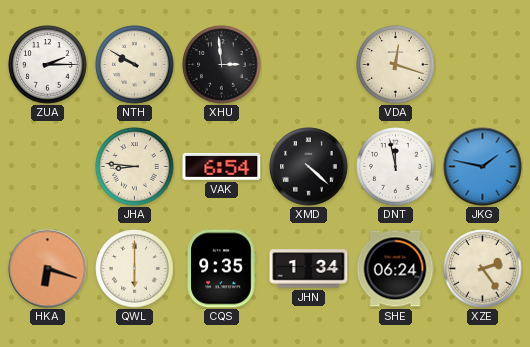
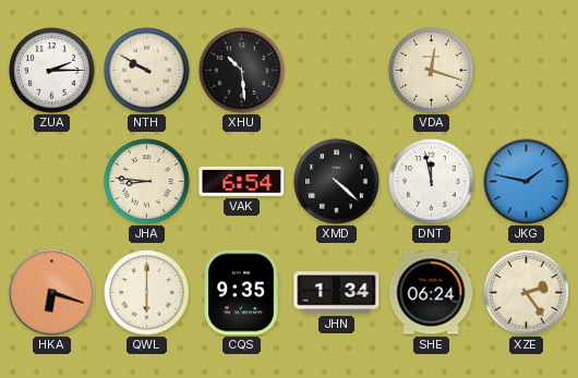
XHU: 2:59 -> 10:29
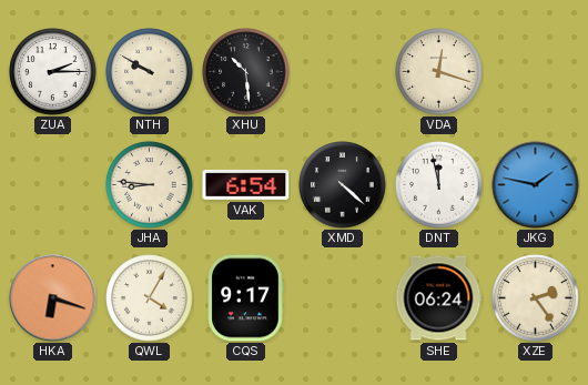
QWL: 6:00 -> 4:05
CQS: 9:35 -> 9:17
JHN: 1:34 -> none
